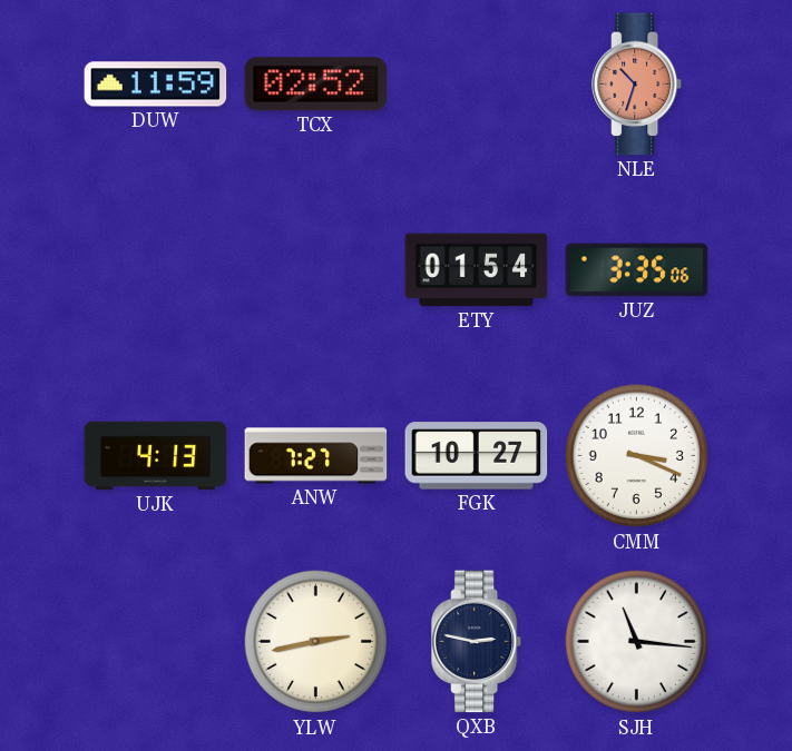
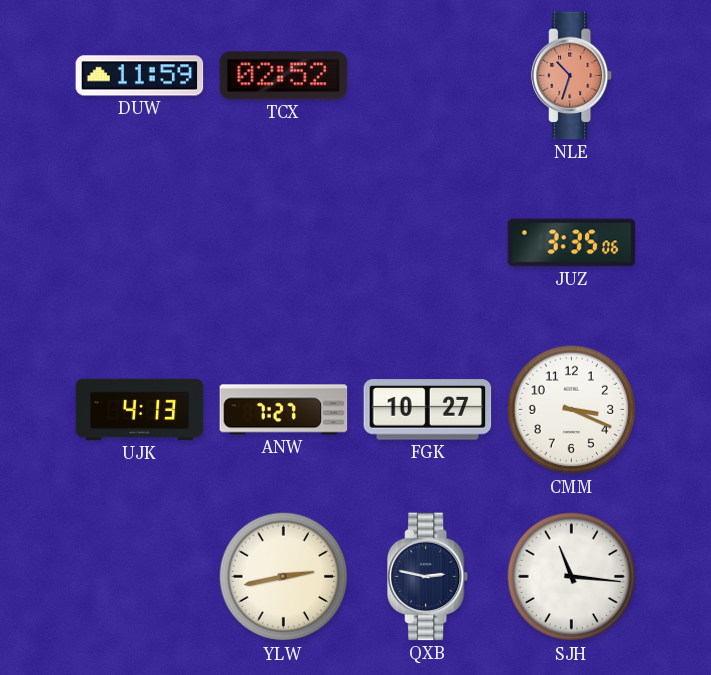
ETY: 01:54 -> none
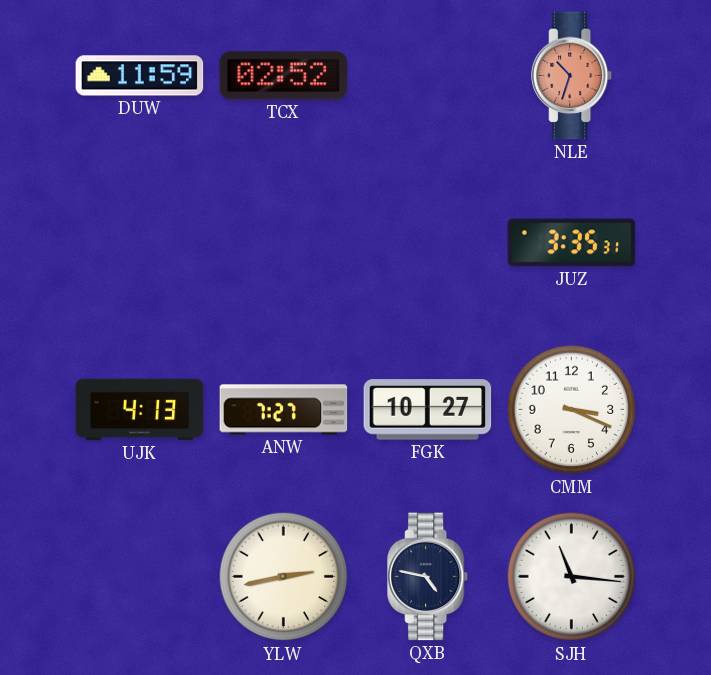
JUZ: 3:35:06 -> 3:35:31
QXB: 2:47 -> 4:47
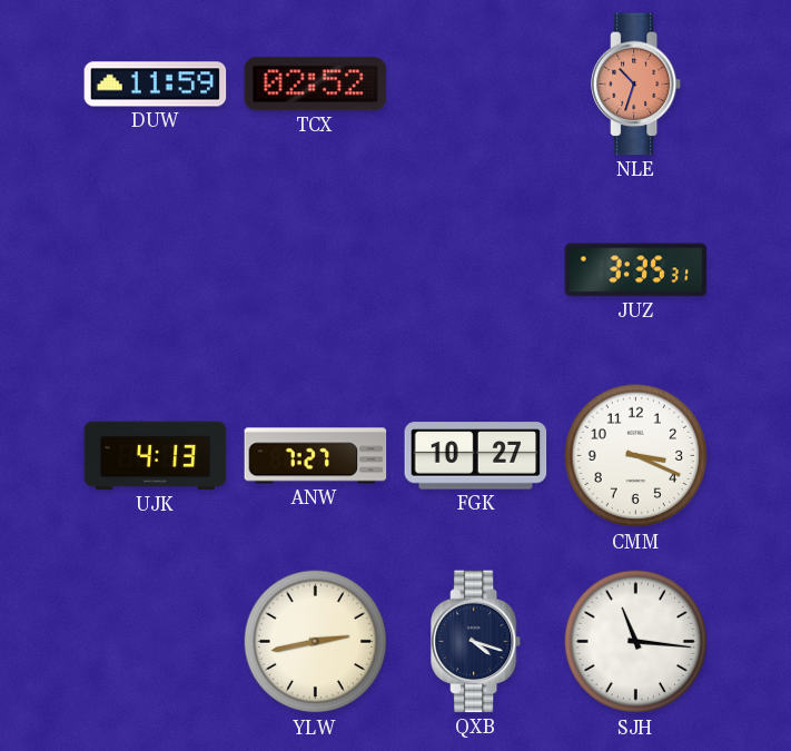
QXB: 4:47 -> 4:18
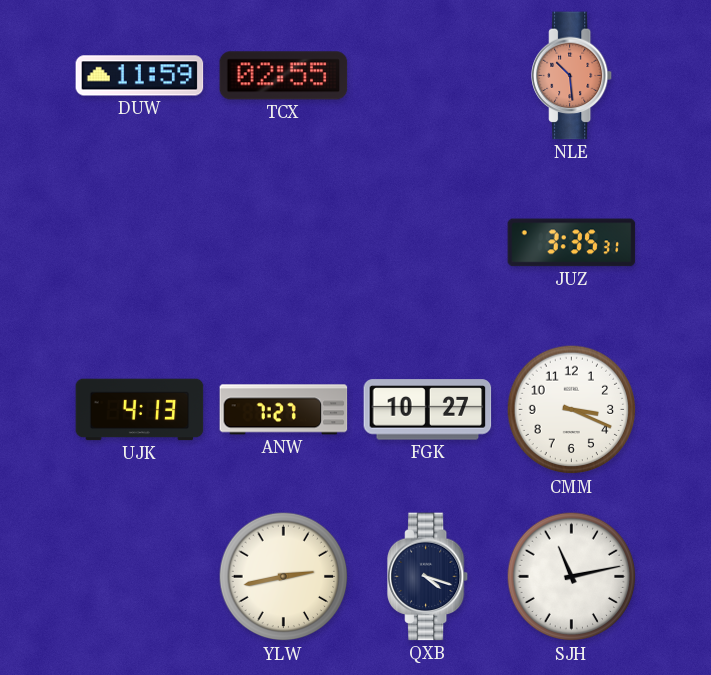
TCX: 02:52 -> 02:55
NLE: 10:33 -> 10:29
SJH: 11:16 -> 11:13
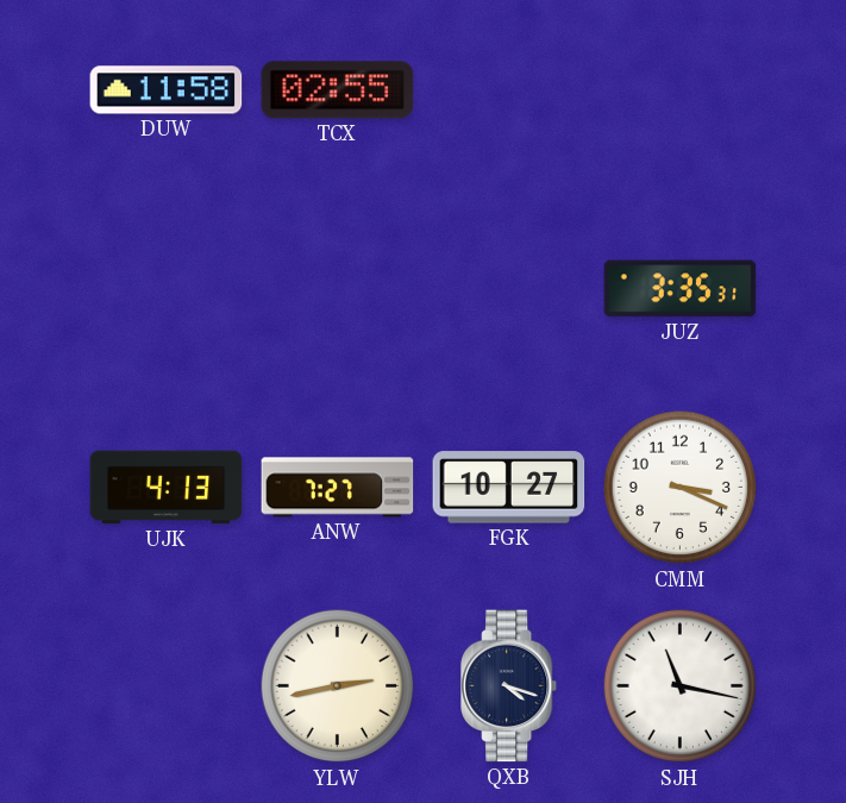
DUW: 11:59 -> 11:58
NLE: 10:29 -> none
SJH: 11:13 -> 11:17
